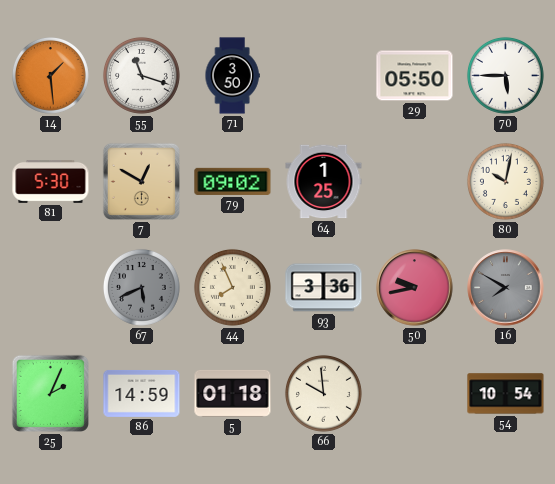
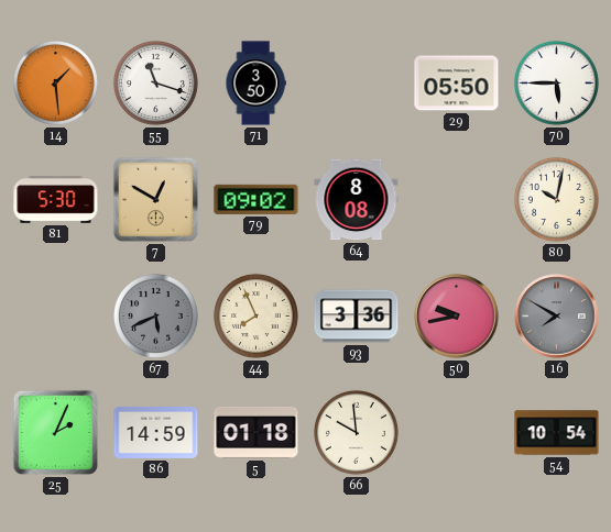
64: 1:25 -> 8:08
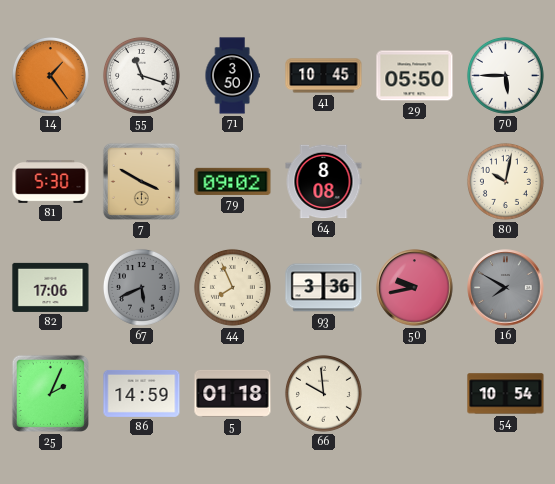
14: 1:29 -> 1:24
41: none -> 10:45
7: 12:50 -> 3:50
82: none -> 17:06
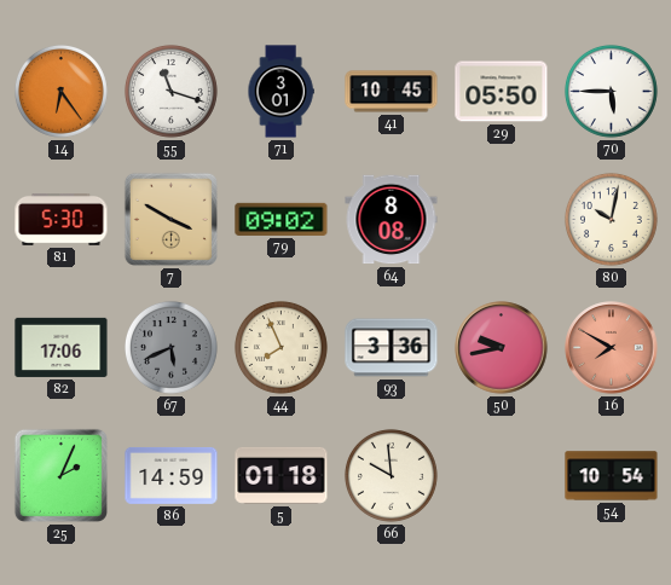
14: 1:24 -> 6:24
71: 3:50 -> 3:01
16 dial: grey -> salmon
